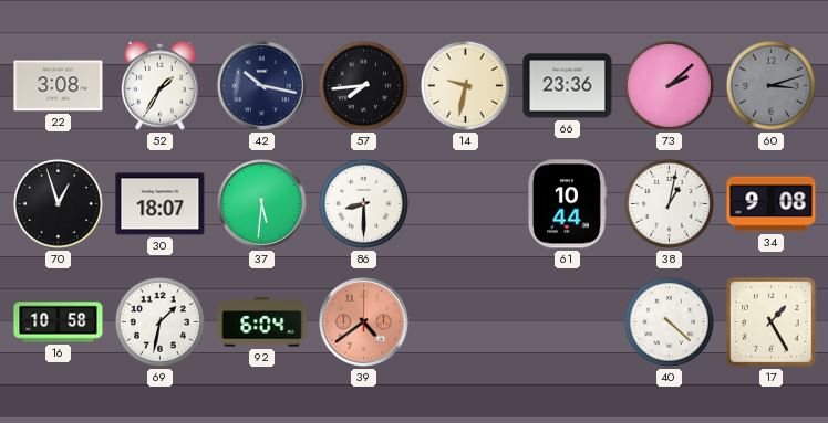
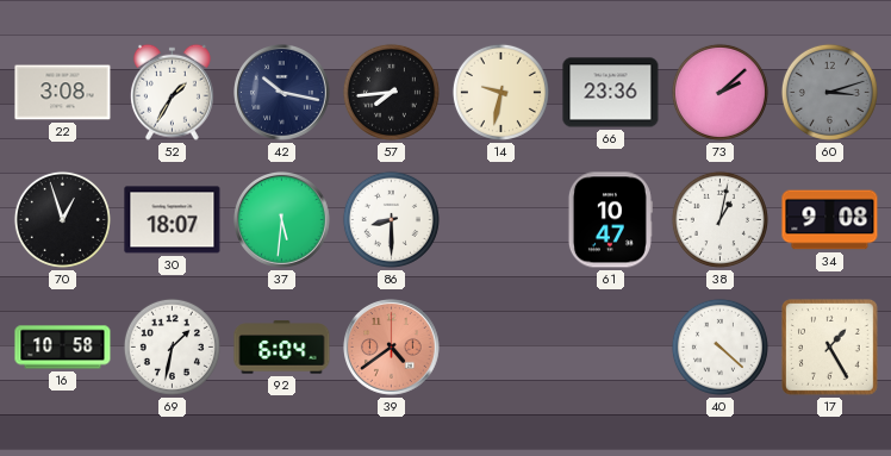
61: 10:44 -> 10:47
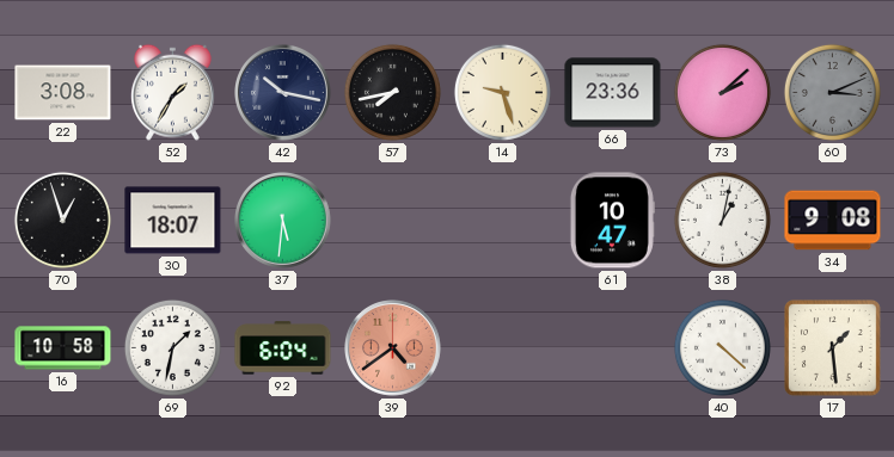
57: 7:44 -> 7:43
14: 9:32 -> 9:27
60: 3:12 -> 3:11
86: 8:30 -> none
17: 1:25 -> 1:29
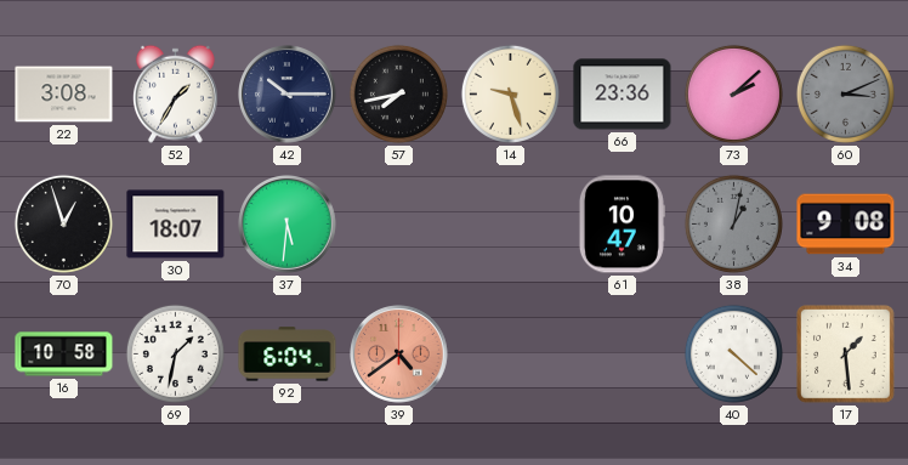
42: 10:17 -> 10:15
38 dial: white -> grey
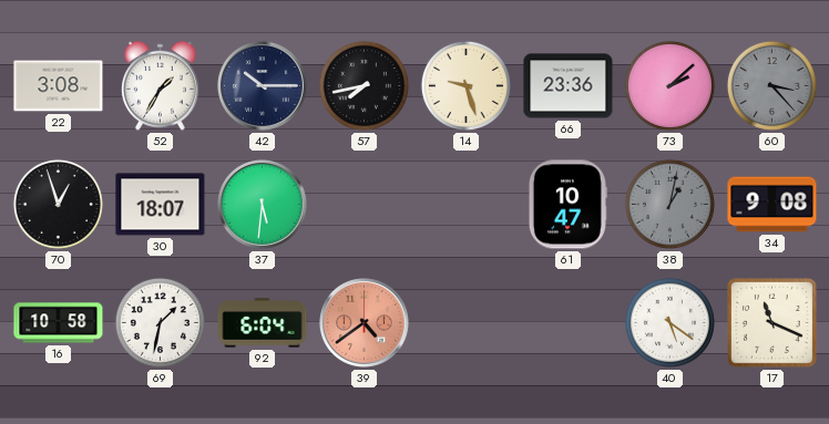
60: 3:11 -> 3:23
40: 4:22 -> 5:21
17: 1:29 -> 11:19
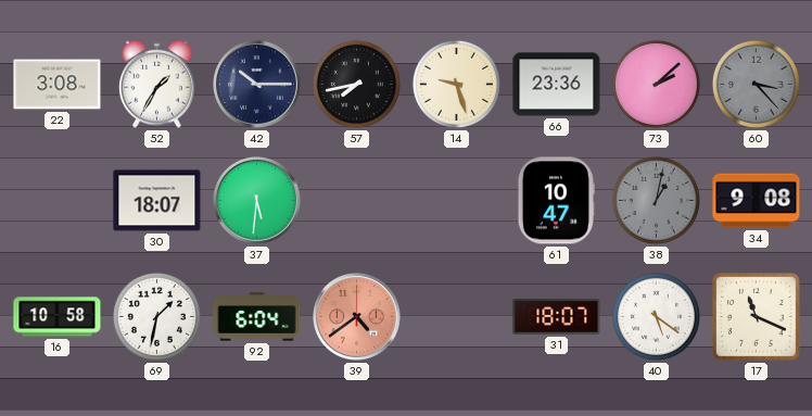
70: 12:57 -> none
31: none -> 18:07
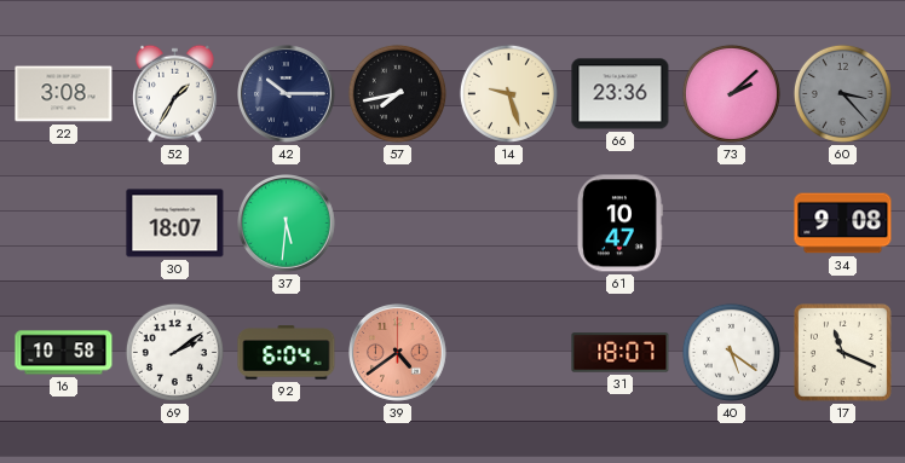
38: 1:02 -> none
69: 1:32 -> 2:09
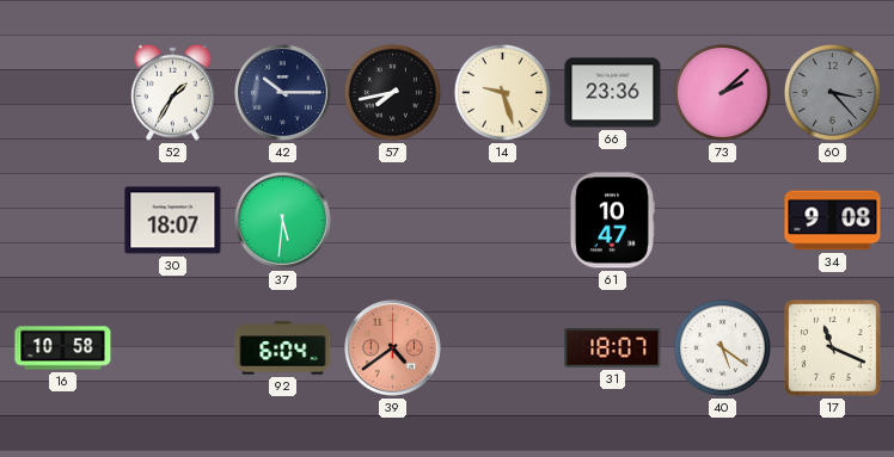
22: 3:08 -> none
69: 2:09 -> none
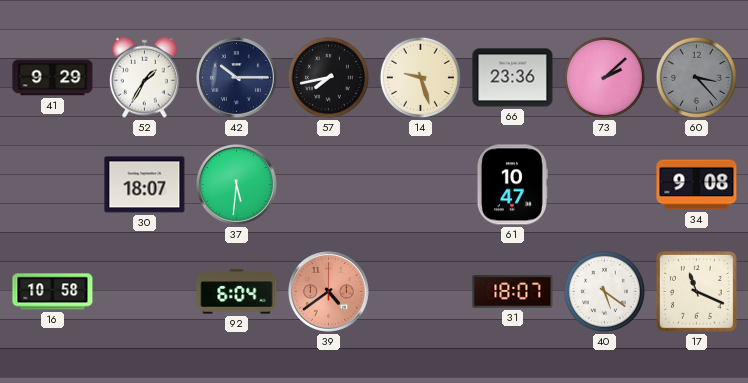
41: none -> 9:29
